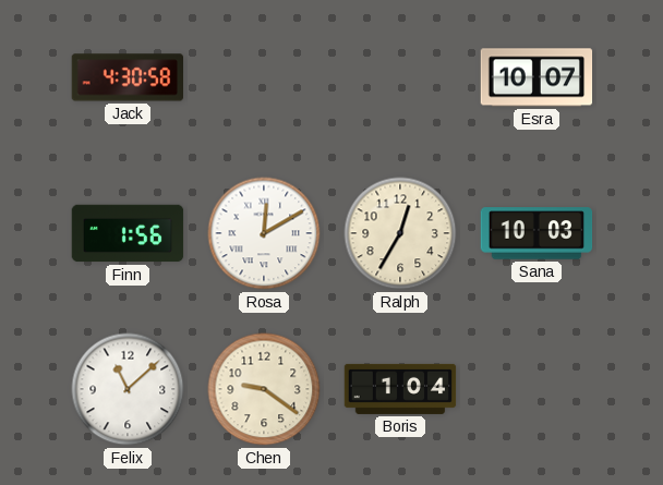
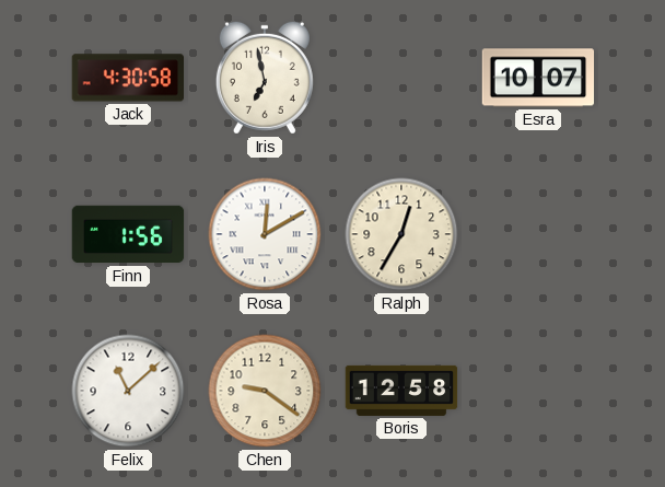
Iris: none -> 6:58
Sana: 10:03 -> none
Boris: 1:04 -> 12:58
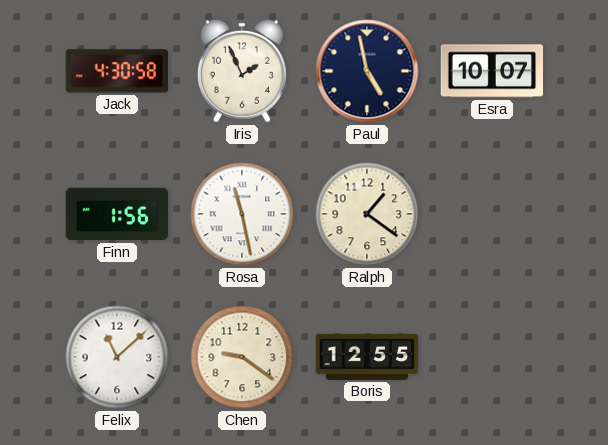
Iris: 6:58 -> 1:56
Paul: none -> 4:58
Rosa: 12:10 -> 11:28
Ralph: 12:35 -> 1:21
Boris: 12:58 -> 12:55
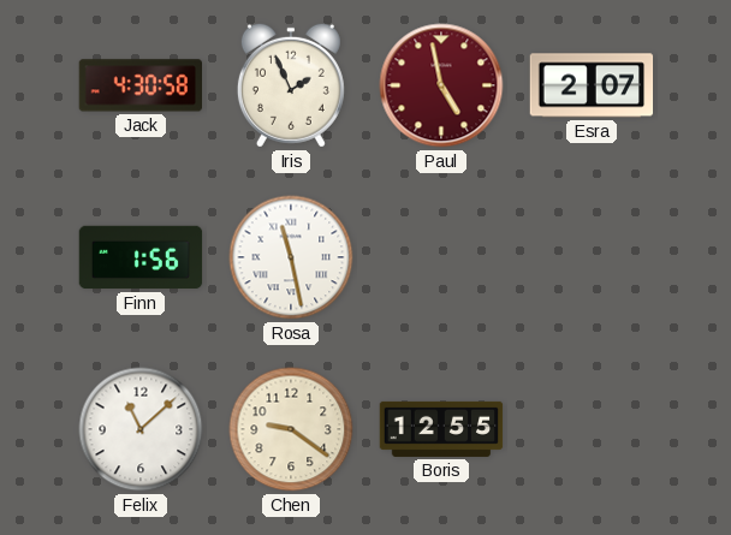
Paul dial: navy -> burgundy
Esra: 10:07 -> 2:07
Ralph: 1:21 -> none
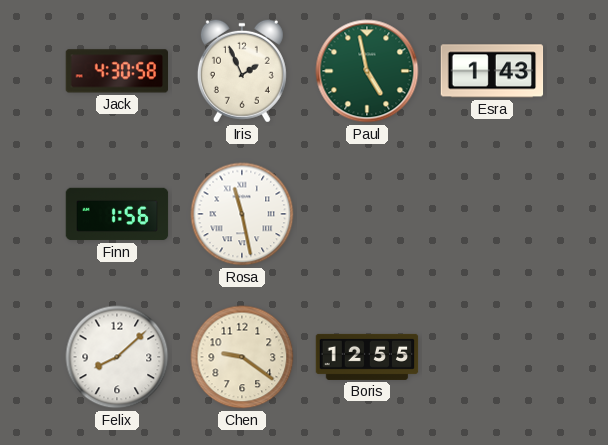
Paul dial: burgundy -> green
Esra: 2:07 -> 1:43
Felix: 11:08 -> 8:08
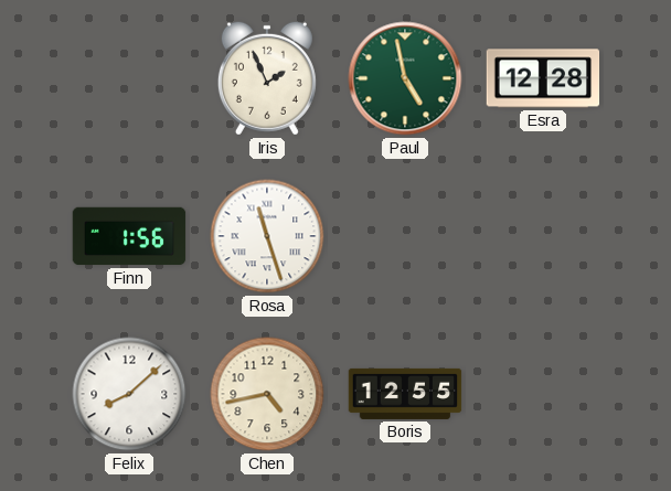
Jack: 4:30 -> none
Esra: 1:43 -> 12:28
Rosa: 11:28 -> 11:27
Chen: 9:21 -> 4:43
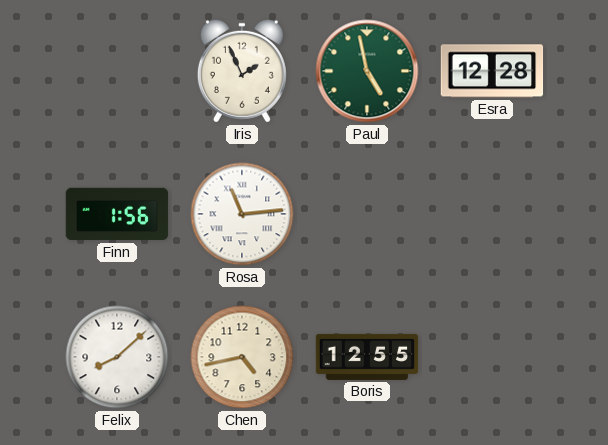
Rosa: 11:27 -> 11:14
